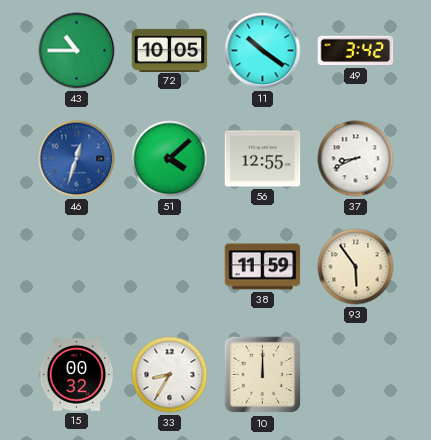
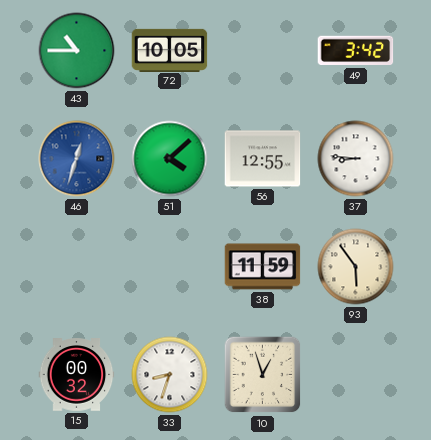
11: 10:21 -> none
37: 8:41 -> 8:46
33: 8:35 -> 8:33
10: 12:00 -> 12:57
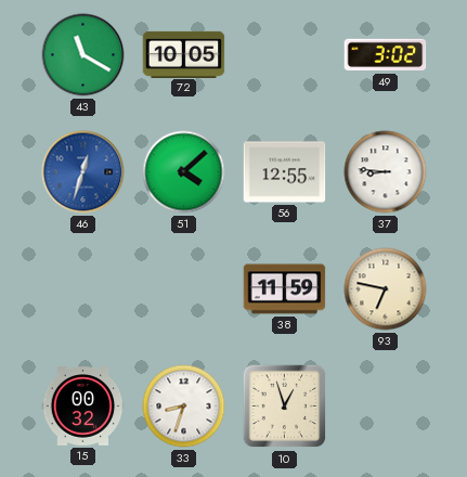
43: 10:45 -> 11:20
49: 3:42 -> 3:02
93: 5:54 -> 6:47
